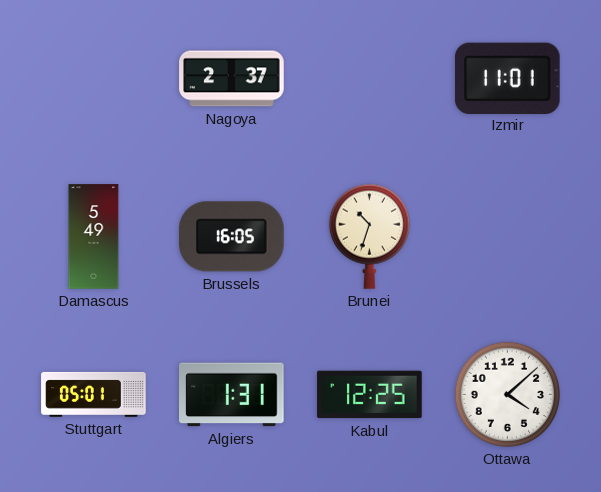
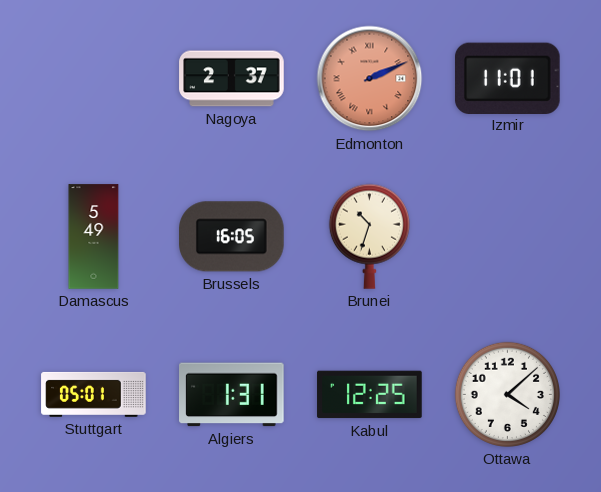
Edmonton: none -> 2:11
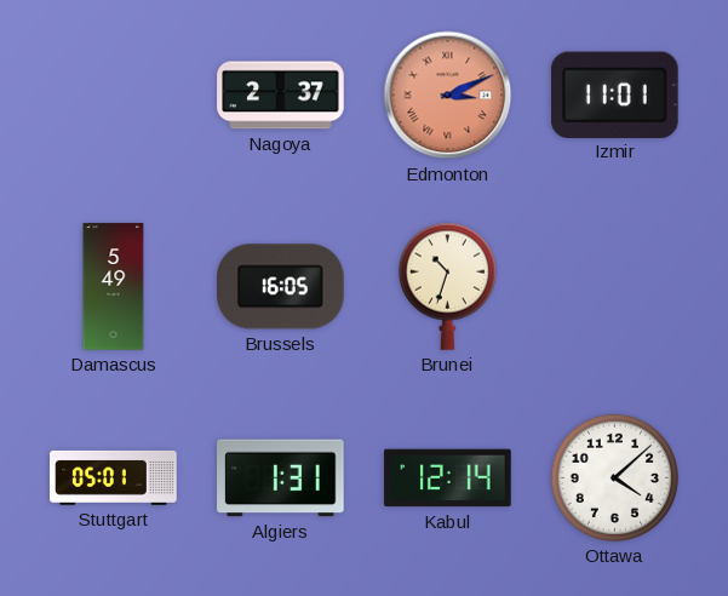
Edmonton: 2:11 -> 3:11
Kabul: 12:25 -> 12:14
